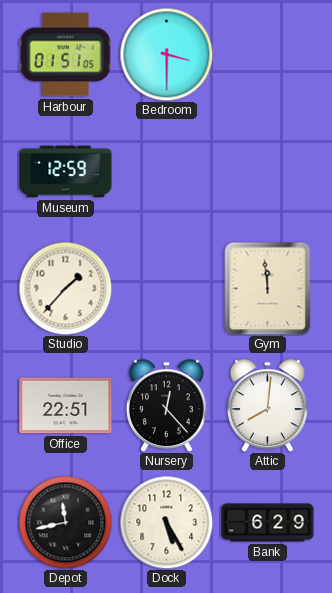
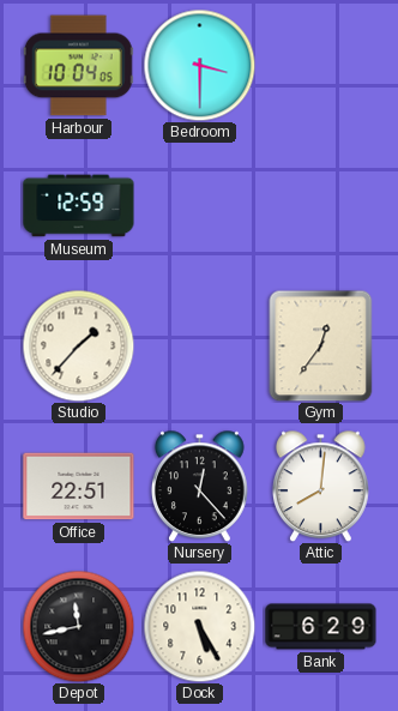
Harbour: 01:51 -> 10:04
Gym: 11:59 -> 12:36
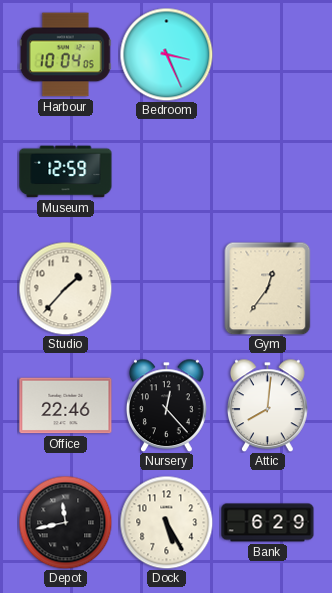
Bedroom: 3:30 -> 3:26
Office: 22:51 -> 22:46
